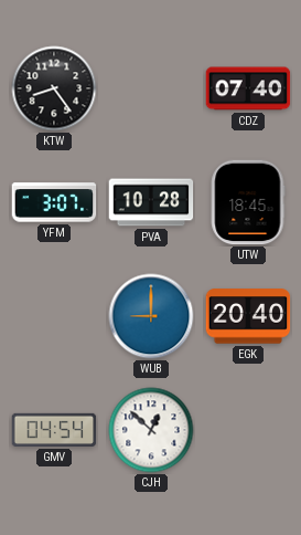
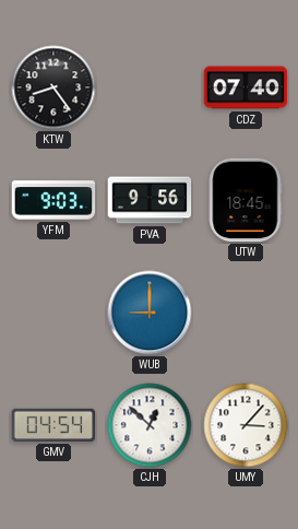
YFM: 3:07 -> 9:03
PVA: 10:28 -> 9:56
EGK: 20:40 -> none
UMY: none -> 3:07
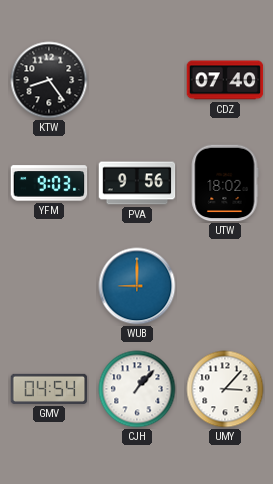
UTW: 18:45 -> 18:02
CJH: 12:52 -> 1:07
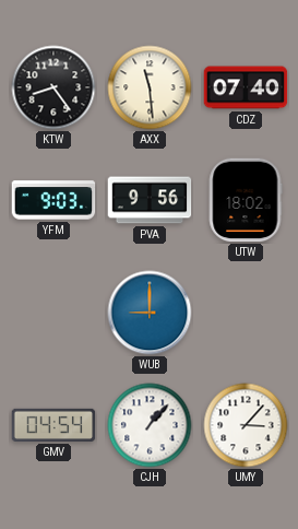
AXX: none -> 11:29
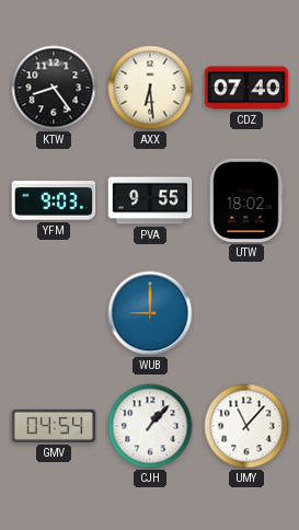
AXX: 11:29 -> 6:29
PVA: 9:56 -> 9:55
UMY: 3:07 -> 11:07
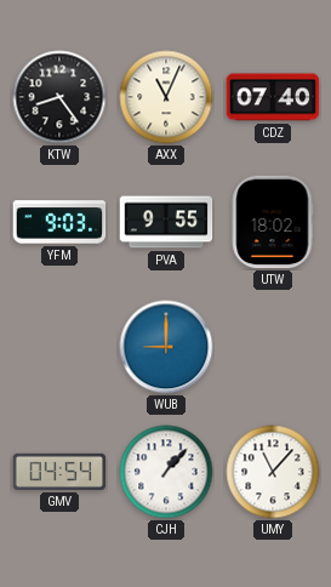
AXX: 6:29 -> 11:04
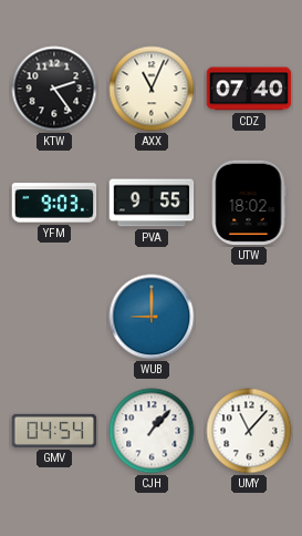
KTW: 8:24 -> 2:24
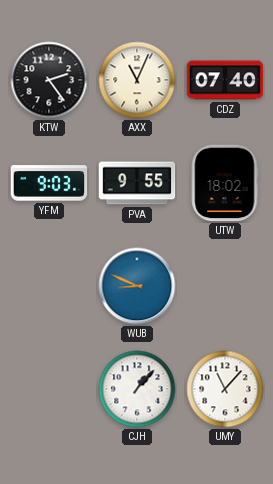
WUB: 9:00 -> 8:49
GMV: 04:54 -> none
